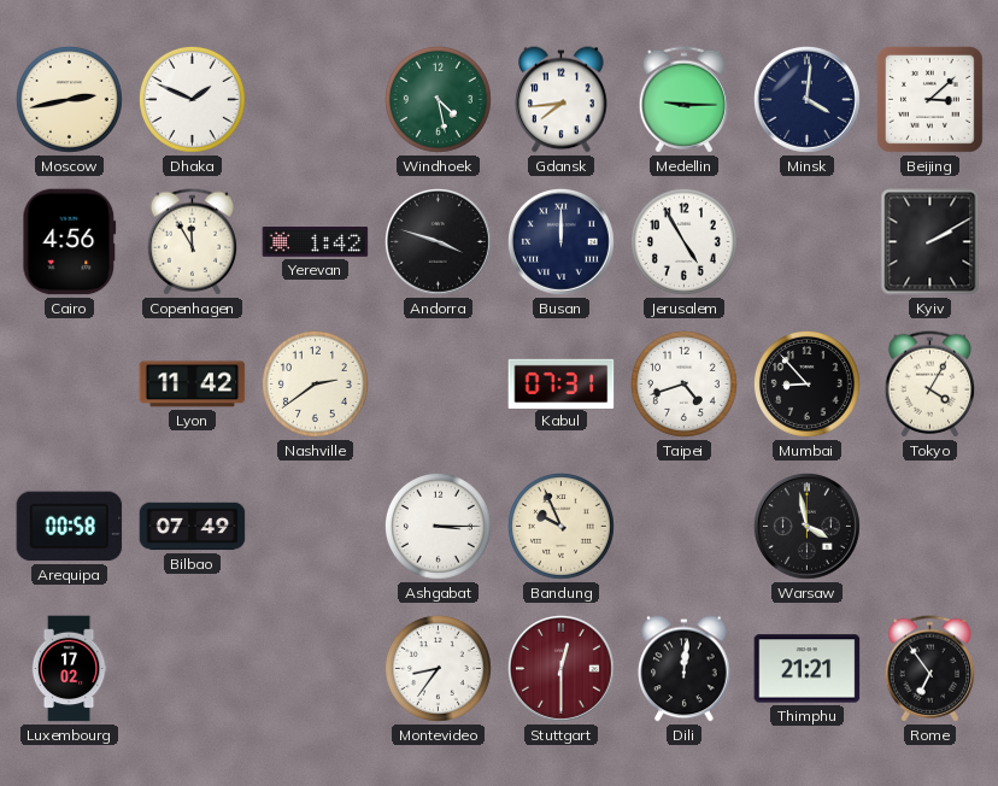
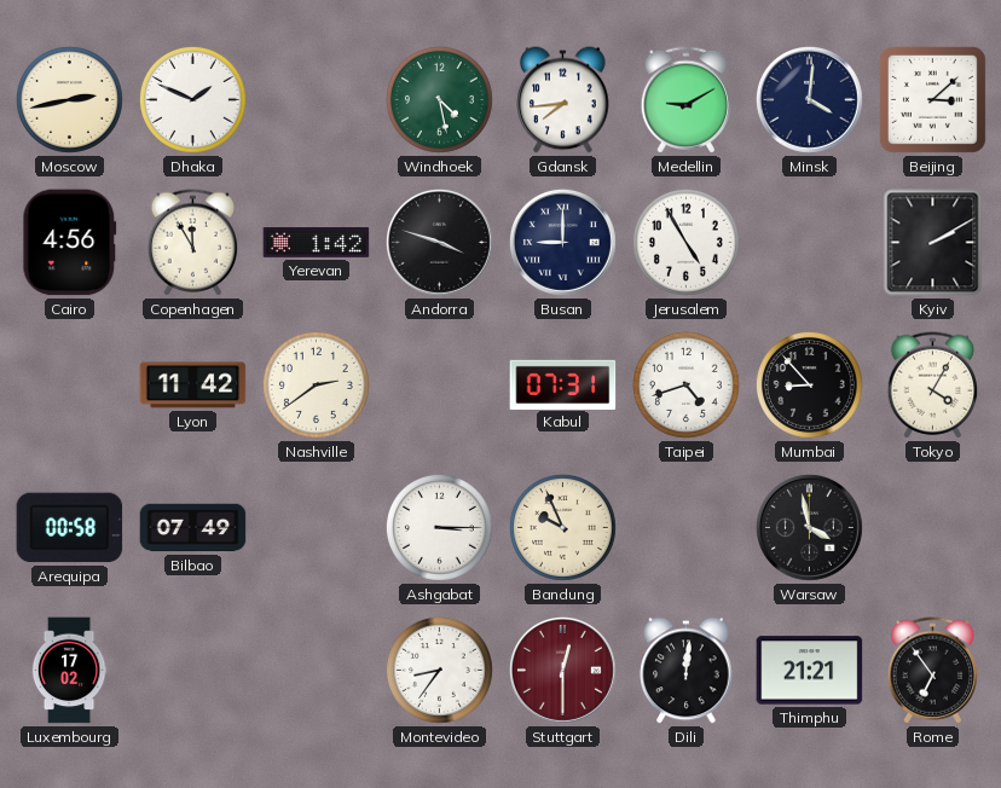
Medellin: 9:15 -> 9:10
Busan: 12:00 -> 9:00
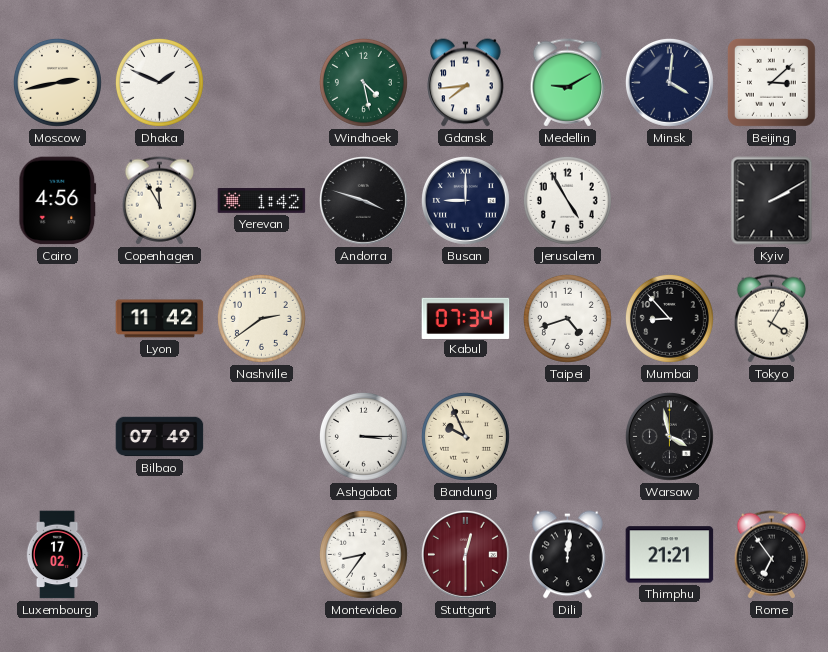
Kabul: 07:31 -> 07:34
Arequipa: 00:58 -> none
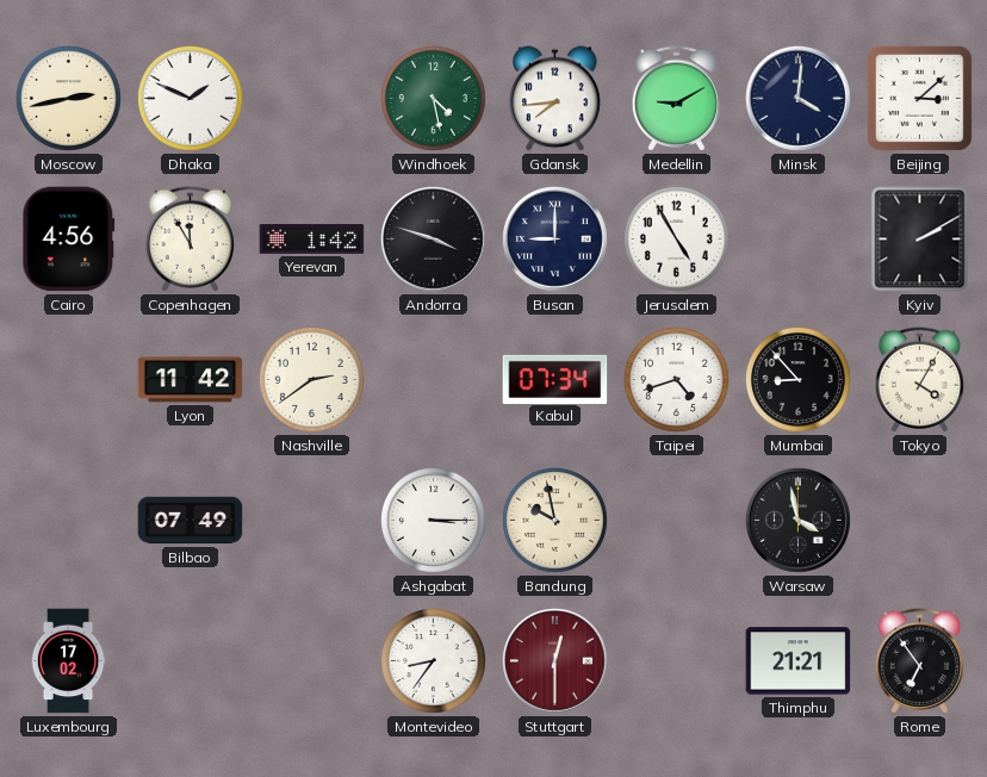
Bandung: 9:56 -> 9:58
Dili: 12:01 -> none
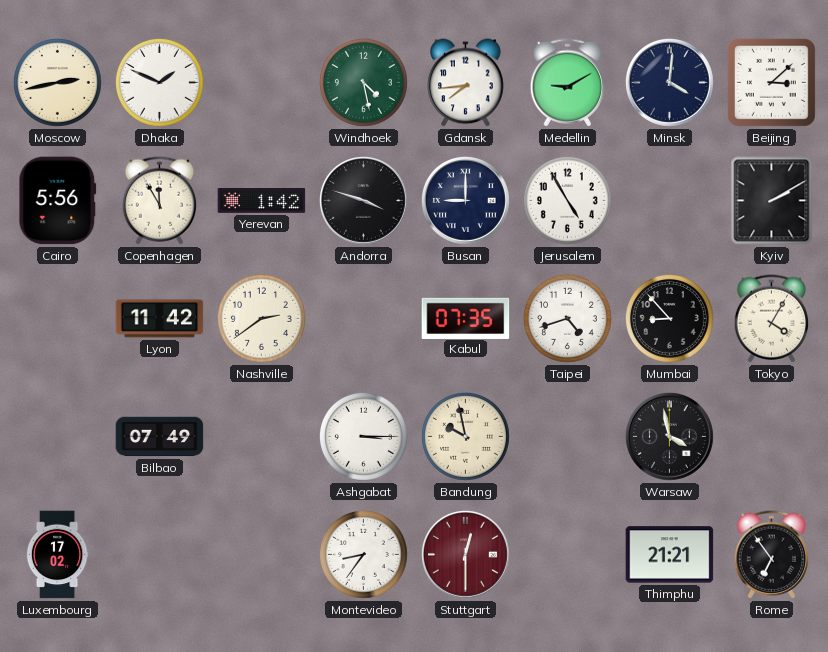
Cairo: 4:56 -> 5:56
Kabul: 07:34 -> 07:35
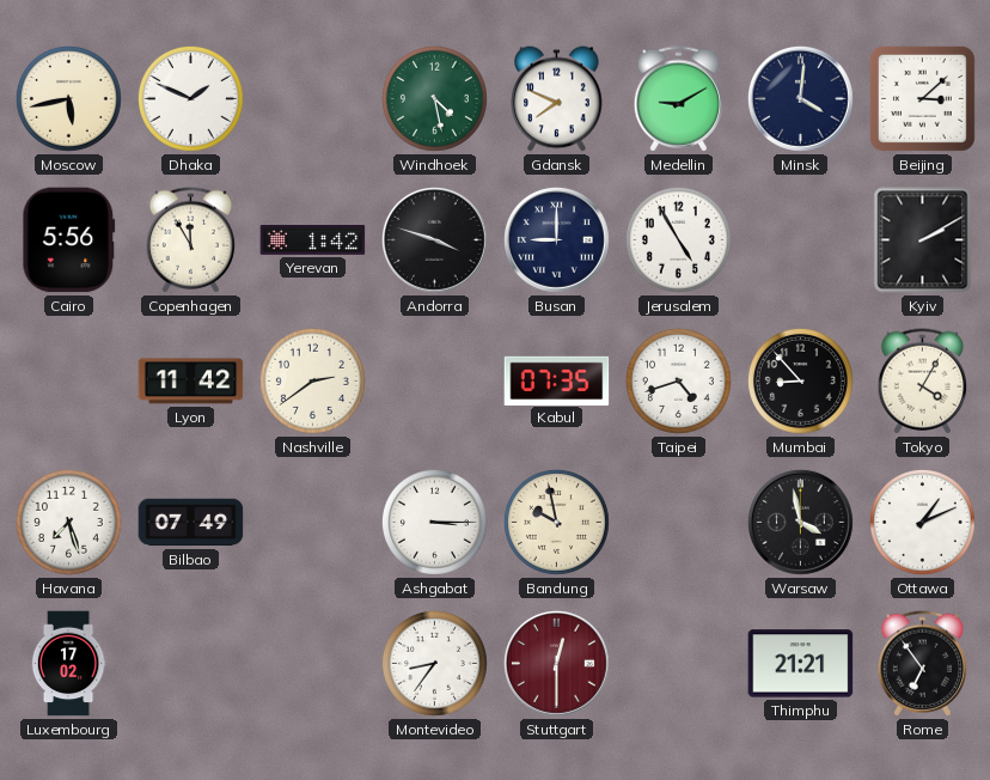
Moscow: 2:43 -> 5:43
Gdansk: 7:44 -> 7:49
Havana: none -> 7:27
Ottawa: none -> 1:11
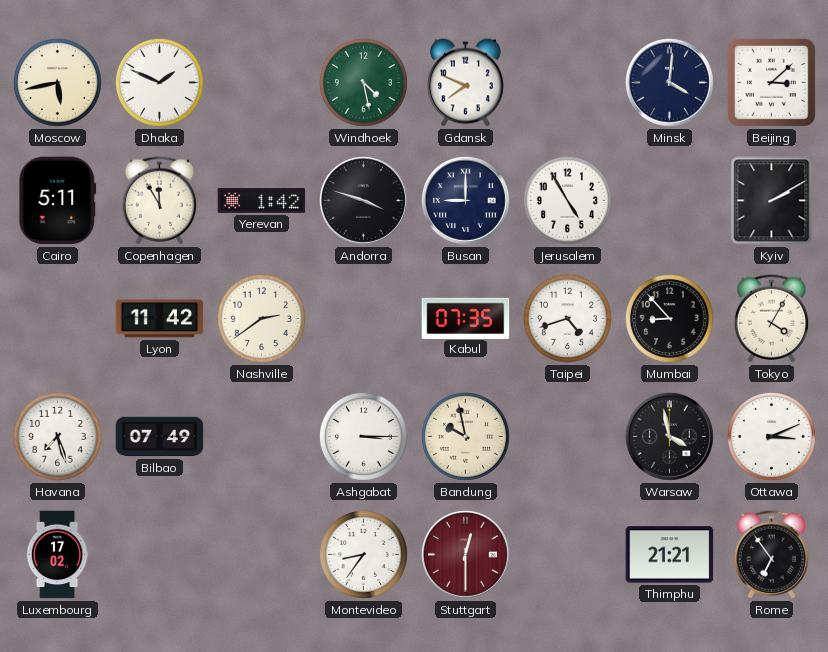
Medellin: 9:10 -> none
Cairo: 5:56 -> 5:11
Ottawa: 1:11 -> 3:11
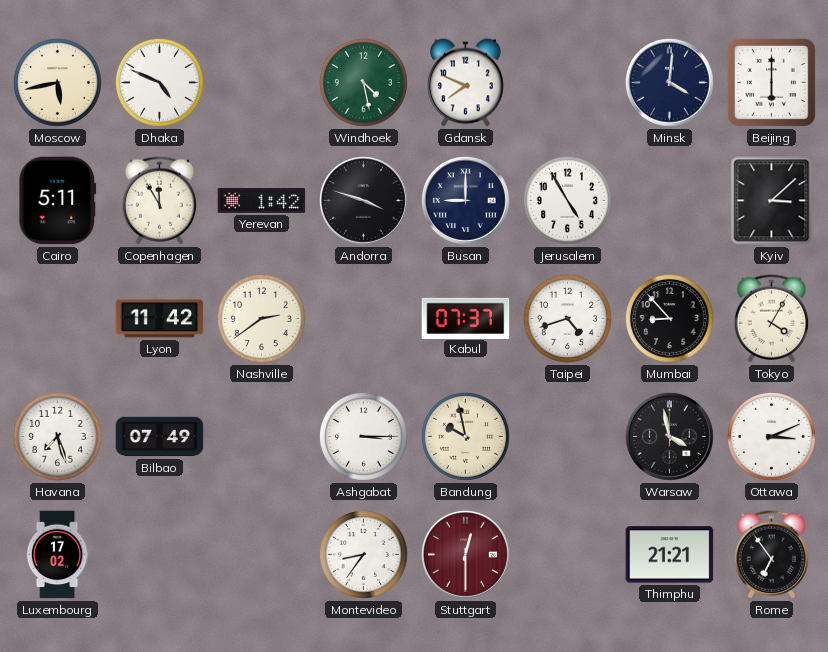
Dhaka: 1:49 -> 4:49
Beijing: 3:08 -> 6:00
Kyiv: 2:10 -> 3:08
Kabul: 07:35 -> 07:37
